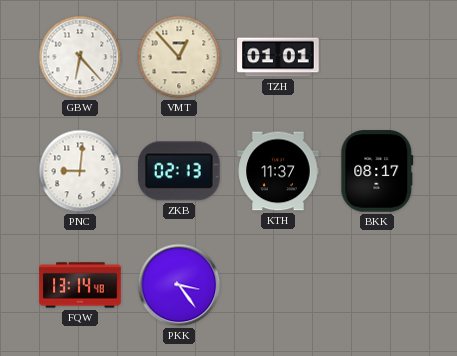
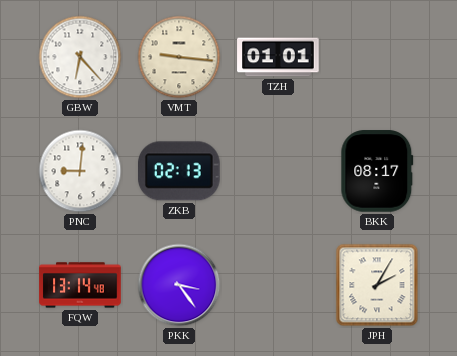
VMT: 12:53 -> 9:16
KTH: 11:37 -> none
JPH: none -> 2:05
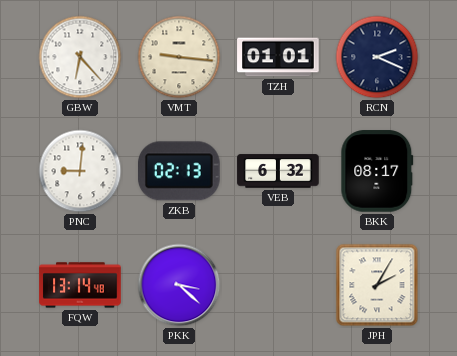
RCN: none -> 2:19
VEB: none -> 6:32
PKK: 3:24 -> 3:22
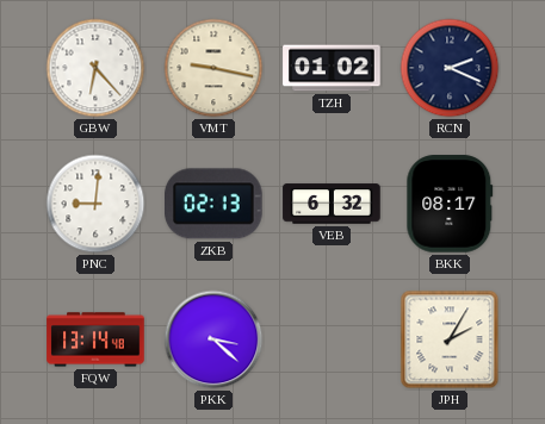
VMT: 9:16 -> 9:17
TZH: 01:01 -> 01:02
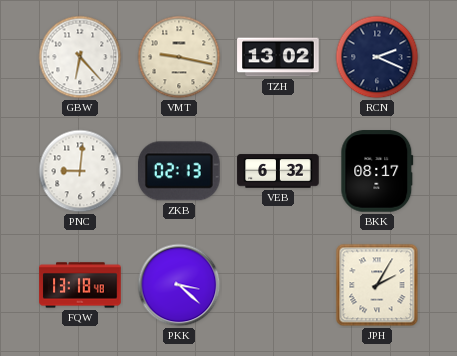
TZH: 01:02 -> 13:02
FQW: 13:14 -> 13:18
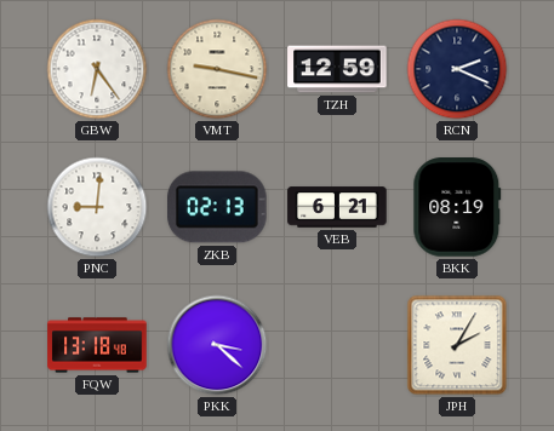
GBW: 6:23 -> 6:24
TZH: 13:02 -> 12:59
VEB: 6:32 -> 6:21
BKK: 08:17 -> 08:19
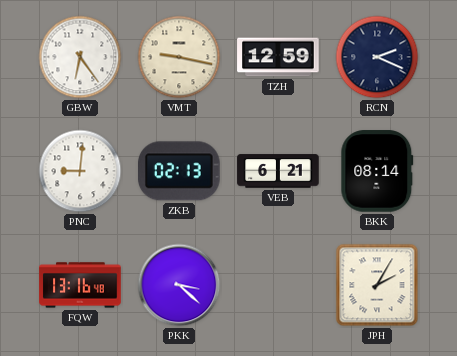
BKK: 08:19 -> 08:14
FQW: 13:18 -> 13:16
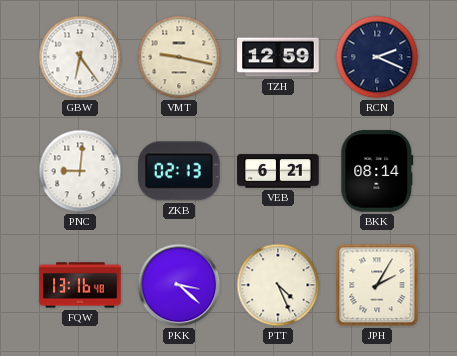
PTT: none -> 4:26
